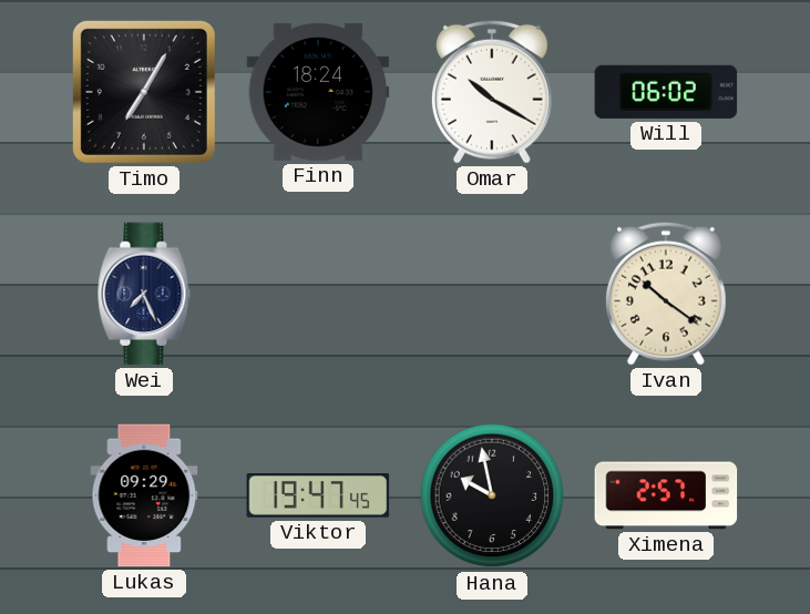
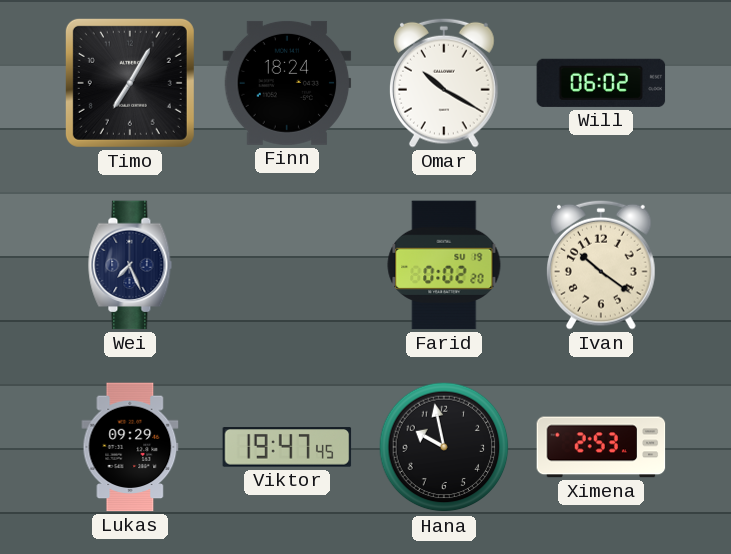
Farid: none -> 0:02
Ximena: 2:57 -> 2:53
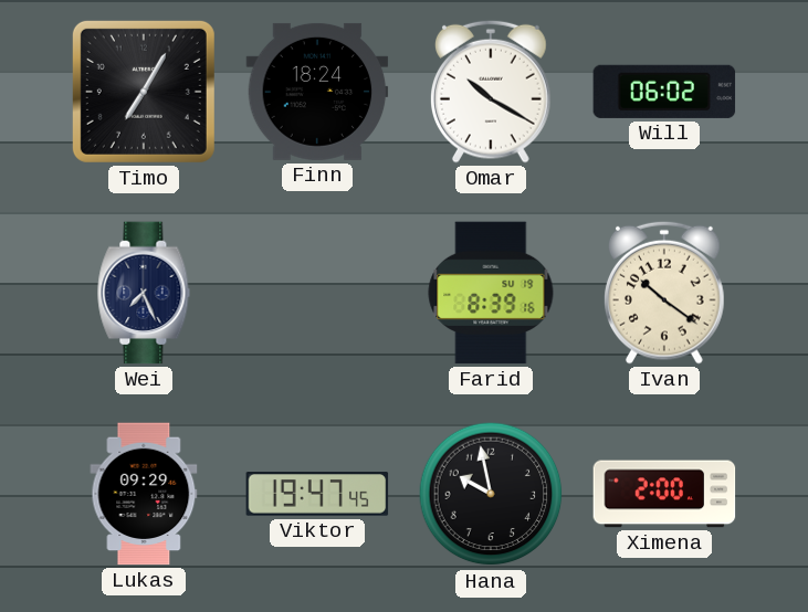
Farid: 0:02 -> 8:39
Ximena: 2:53 -> 2:00
